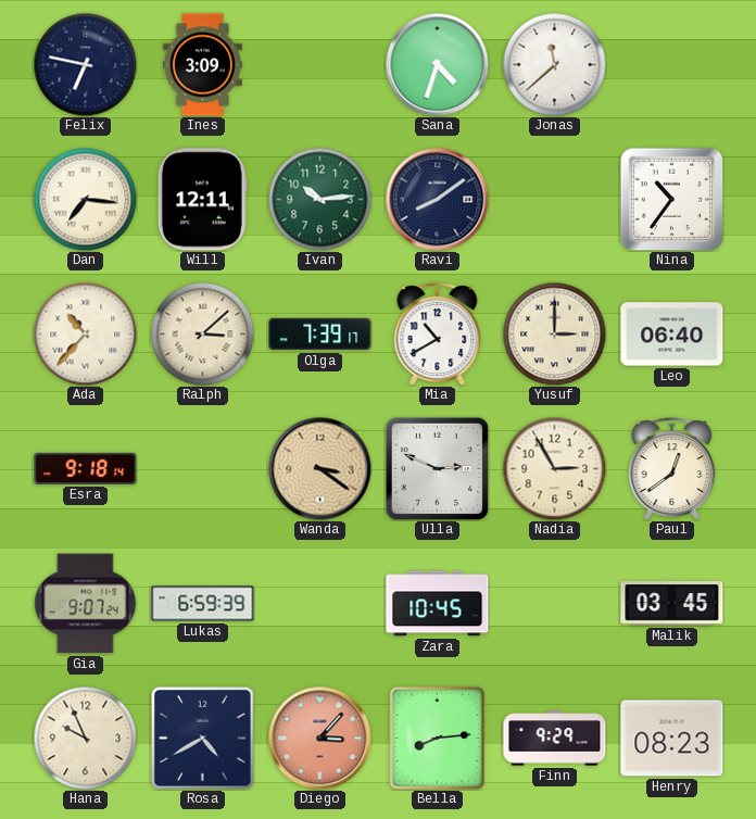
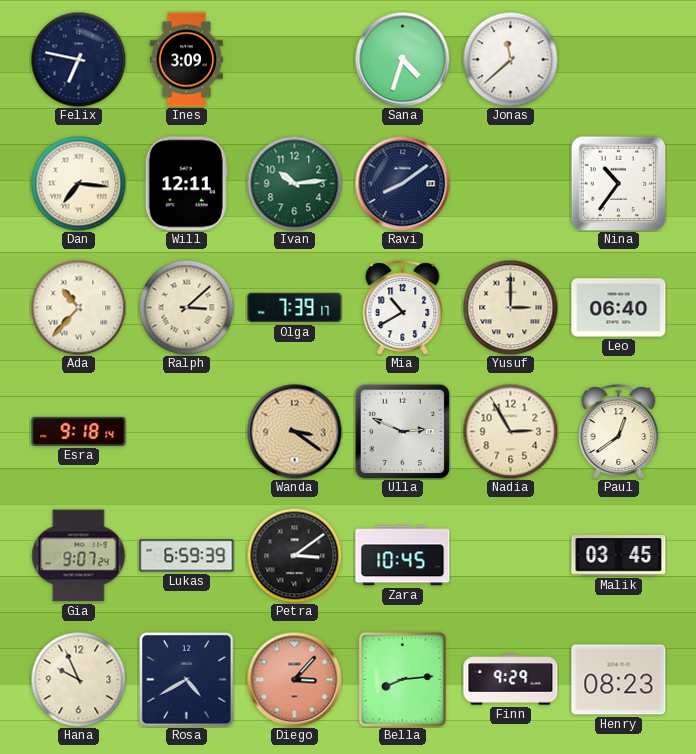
Petra: none -> 3:09
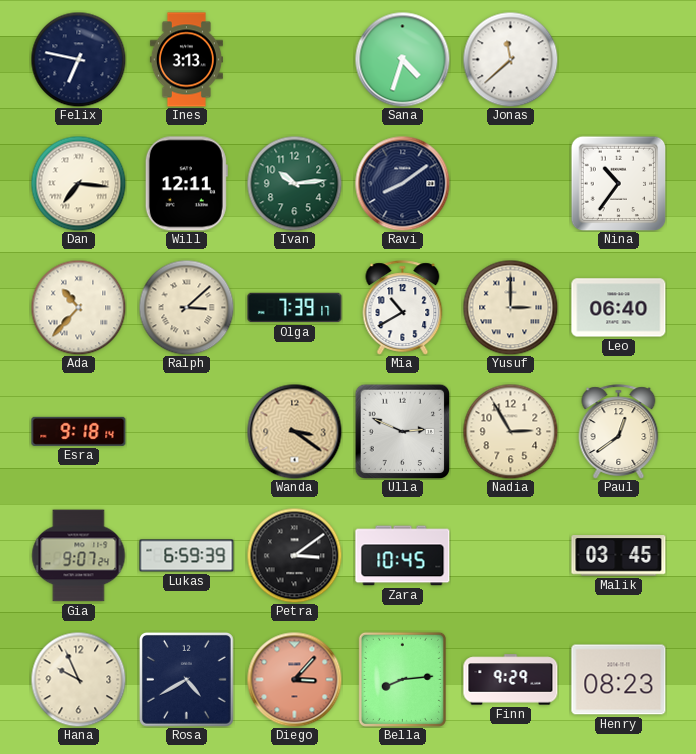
Ines: 3:09 -> 3:13
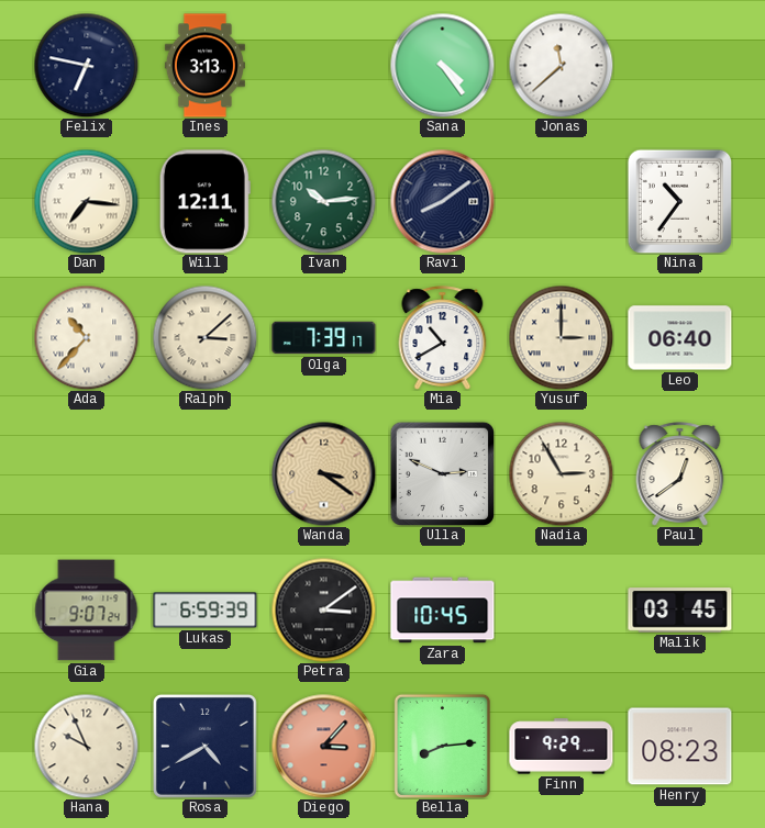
Sana: 4:33 -> 4:24
Esra: 9:18 -> none
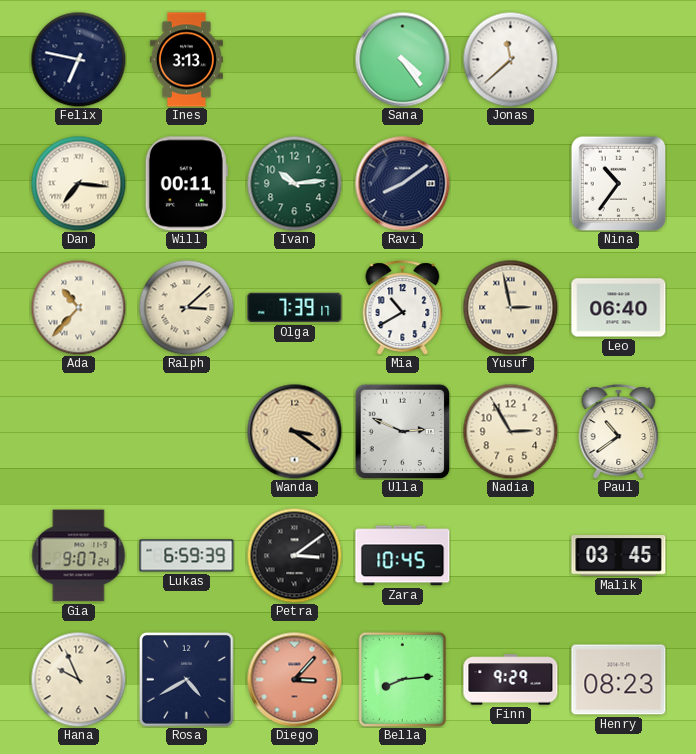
Will: 12:11 -> 00:11
Yusuf: 3:00 -> 2:58
Paul: 12:39 -> 10:39
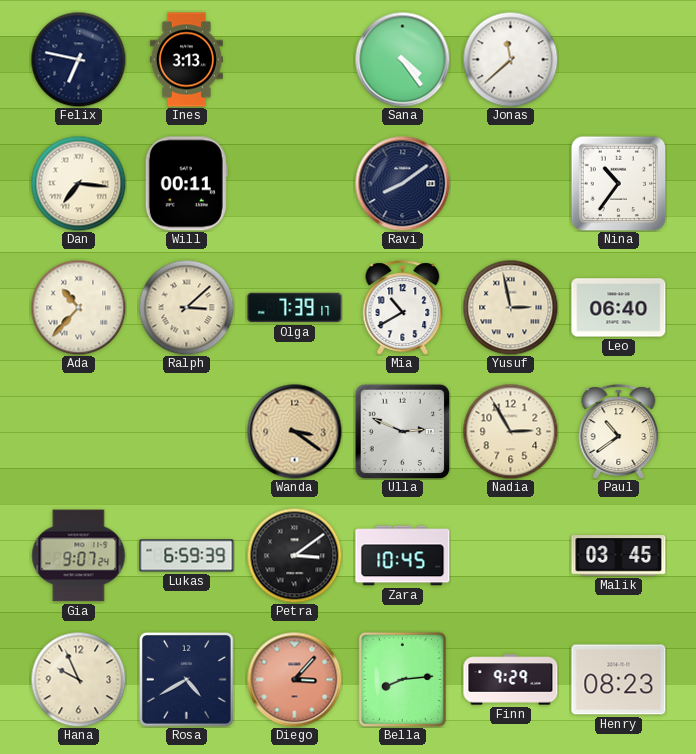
Ivan: 10:14 -> none
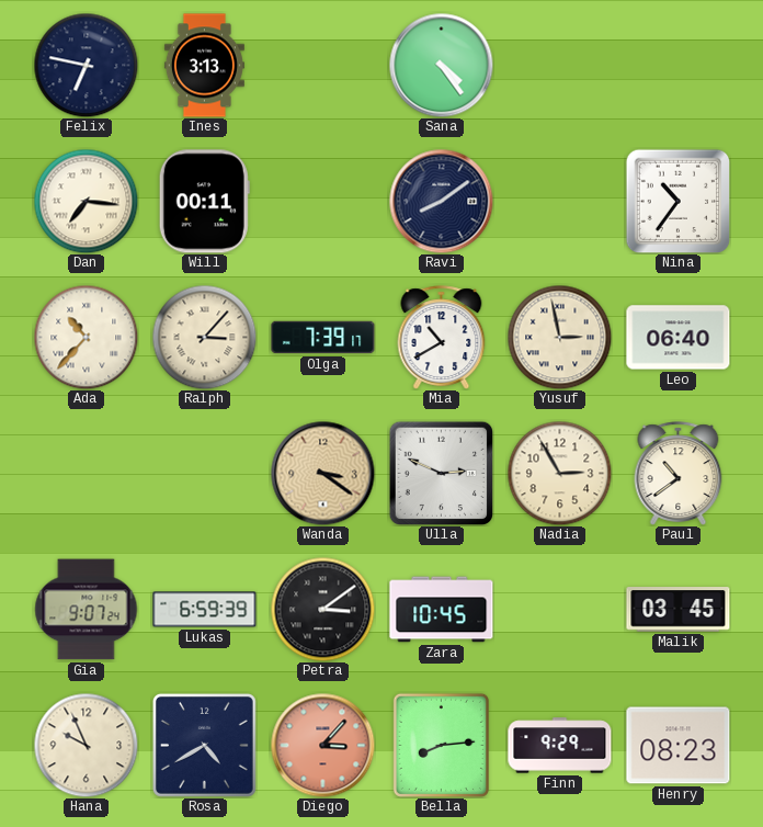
Jonas: 11:38 -> none
Ralph: 3:08 -> 3:07
